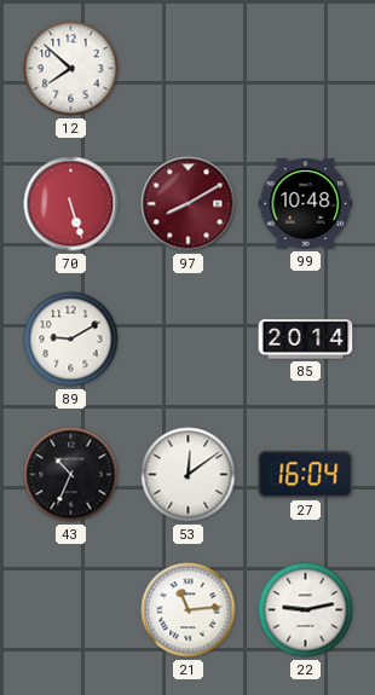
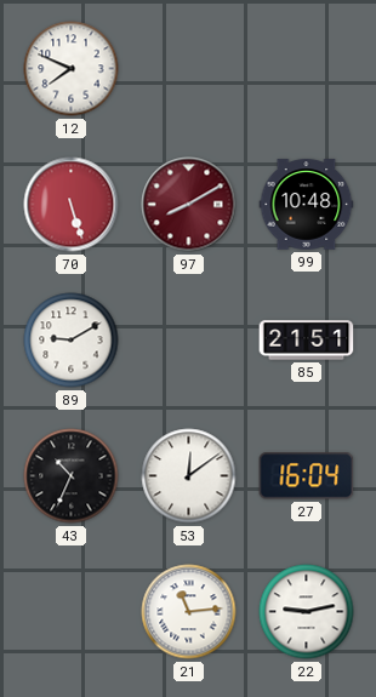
12: 7:52 -> 7:49
85: 20:14 -> 21:51
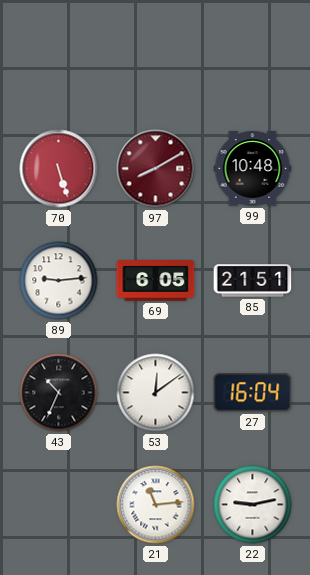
12: 7:49 -> none
89: 9:10 -> 9:14
69: none -> 6:05
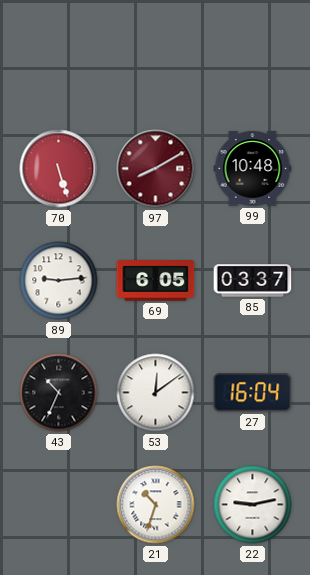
85: 21:51 -> 03:37
21: 11:14 -> 10:33
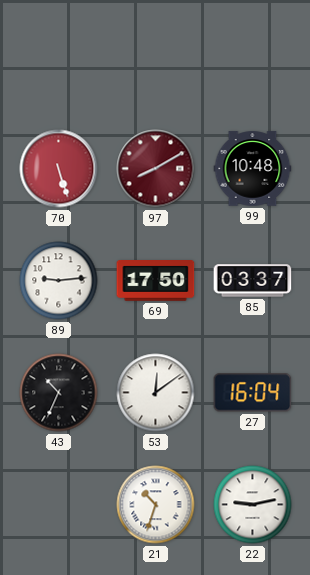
69: 6:05 -> 17:50
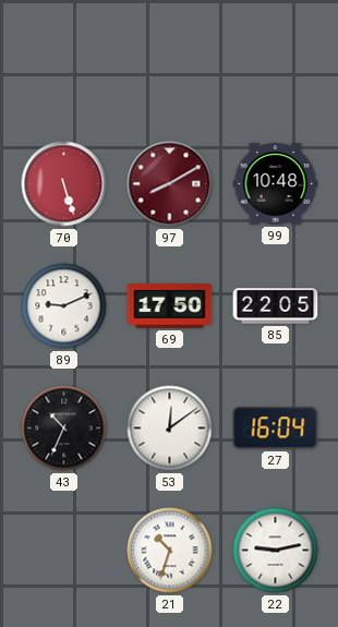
89: 9:14 -> 9:11
85: 03:37 -> 22:05
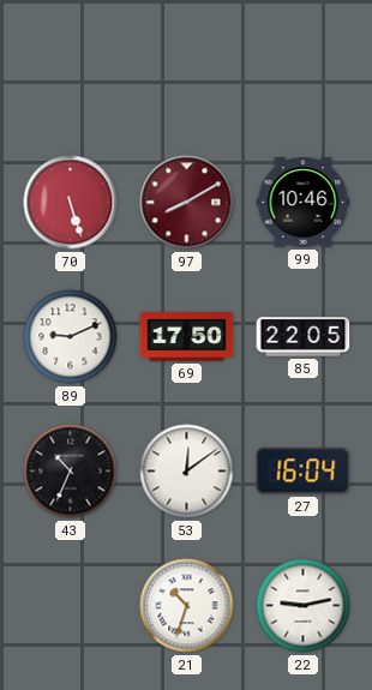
99: 10:48 -> 10:46
